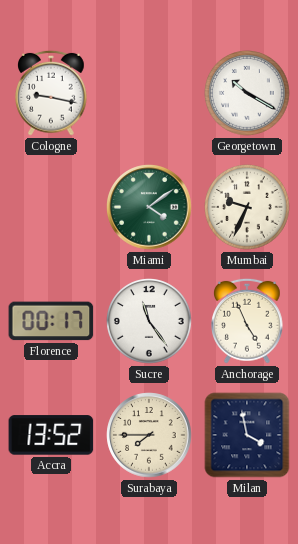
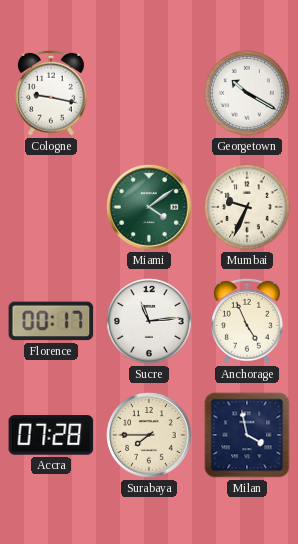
Sucre: 11:24 -> 11:14
Accra: 13:52 -> 07:28
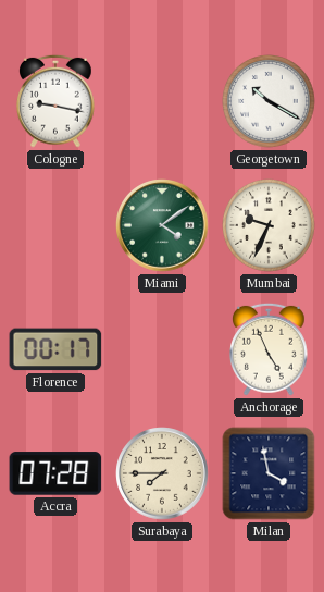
Sucre: 11:14 -> none
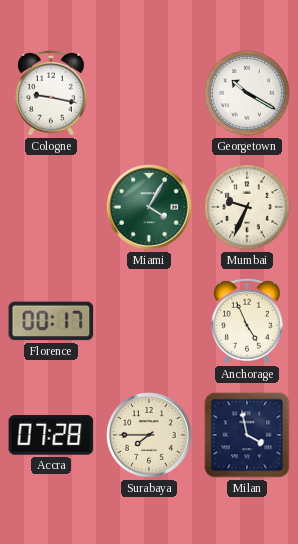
Miami: 4:09 -> 4:05
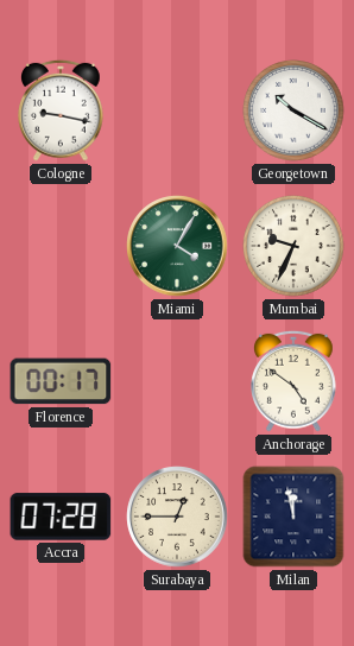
Anchorage: 4:56 -> 4:51
Surabaya: 7:45 -> 12:45
Milan: 3:58 -> 11:58
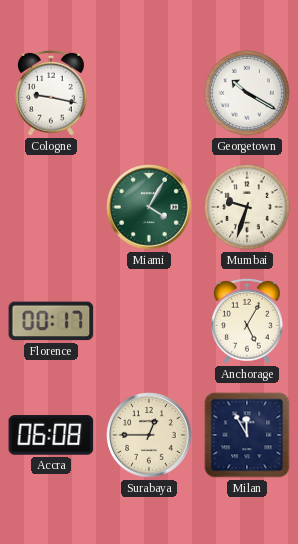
Mumbai: 9:34 -> 9:33
Anchorage: 4:51 -> 5:05
Accra: 07:28 -> 06:08
Milan: 11:58 -> 11:55
